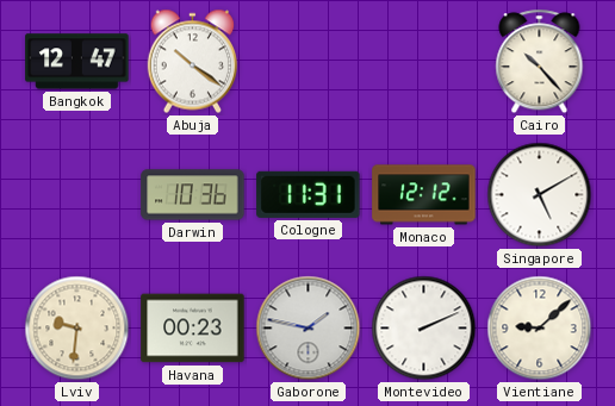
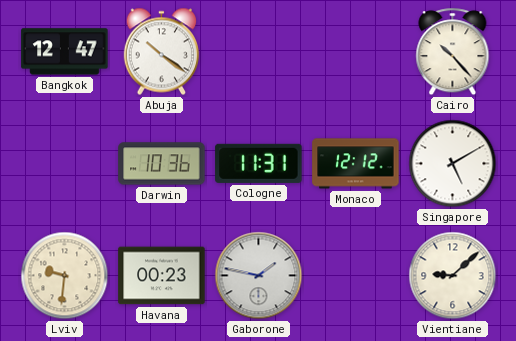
Montevideo: 2:11 -> none
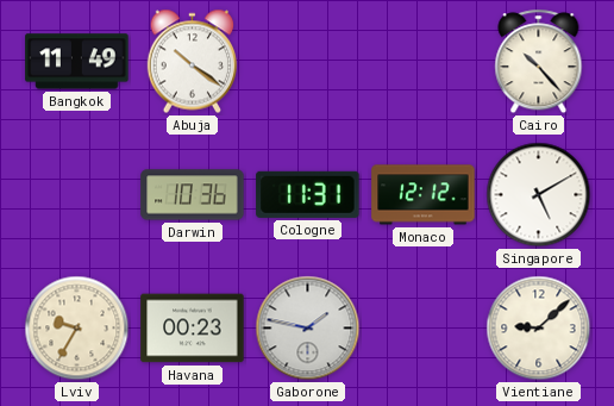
Bangkok: 12:47 -> 11:49
Lviv: 9:31 -> 9:35
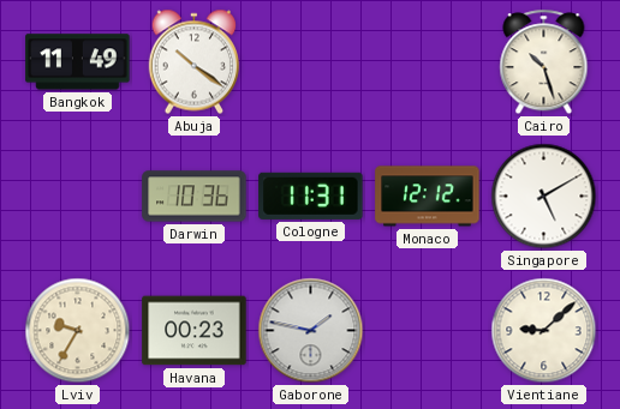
Cairo: 10:23 -> 10:27
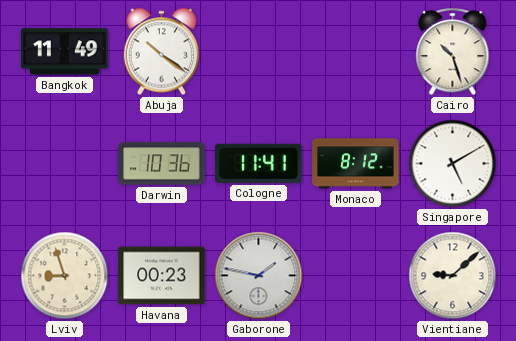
Cologne: 11:31 -> 11:41
Monaco: 12:12 -> 8:12
Lviv: 9:35 -> 8:57
